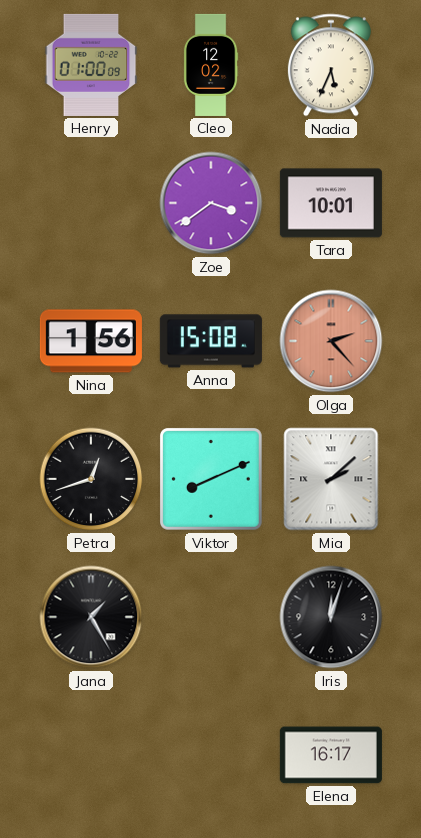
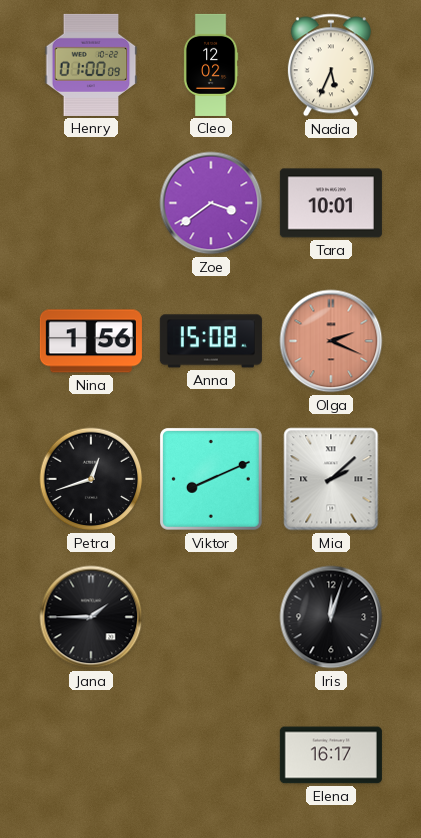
Olga: 2:23 -> 2:19
Jana: 1:25 -> 1:45
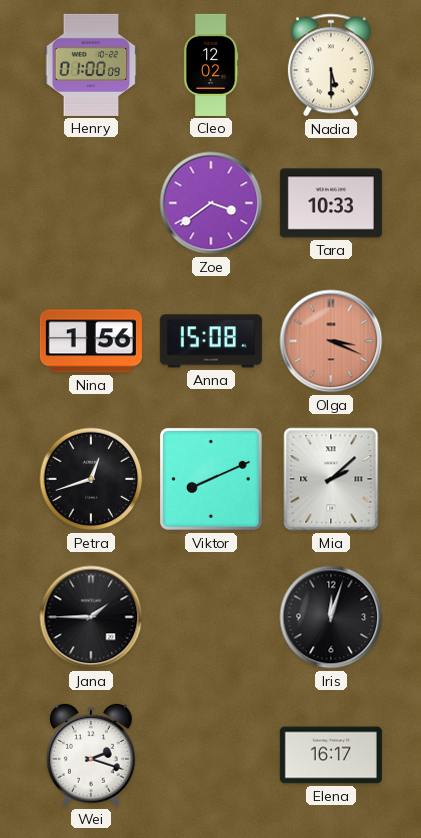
Nadia: 5:34 -> 5:30
Tara: 10:01 -> 10:33
Olga: 2:19 -> 3:19
Wei: none -> 2:18
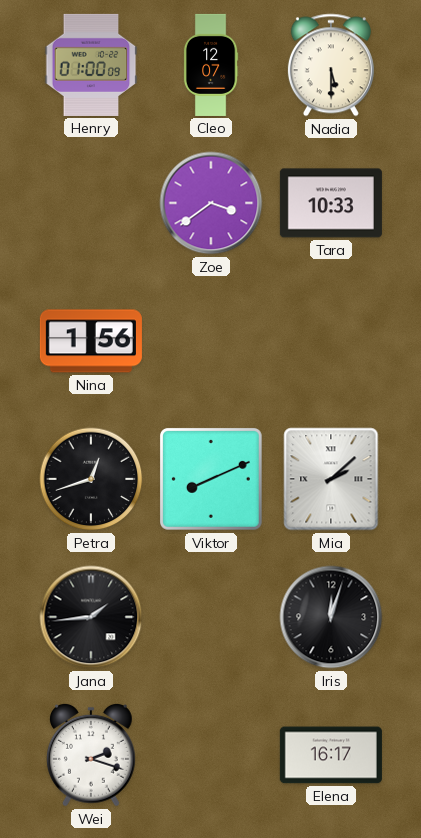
Cleo: 12:02 -> 12:07
Anna: 15:08 -> none
Olga: 3:19 -> none
Jana: 1:45 -> 1:44
